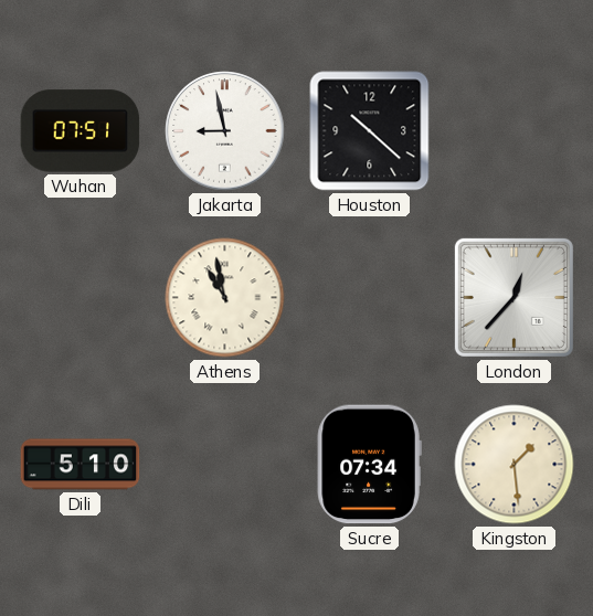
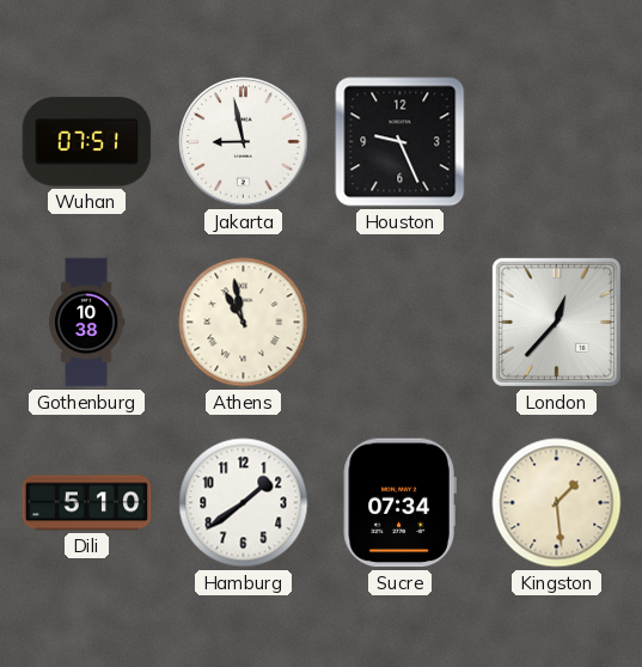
Houston: 10:22 -> 9:26
Gothenburg: none -> 10:38
Hamburg: none -> 1:39
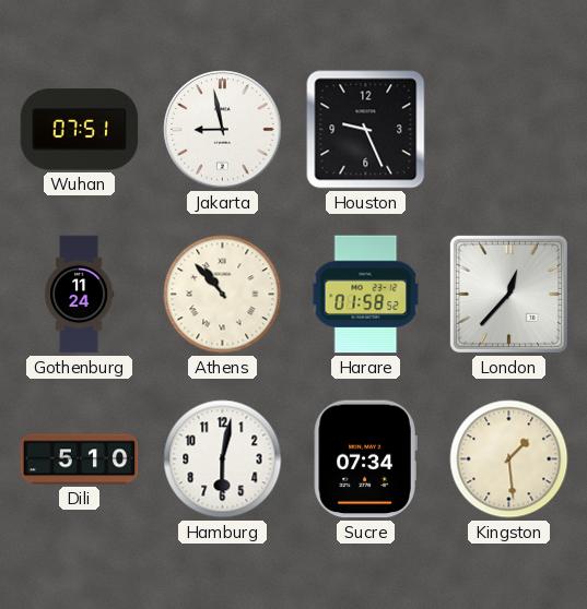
Gothenburg: 10:38 -> 11:24
Athens: 10:58 -> 10:53
Harare: none -> 01:58
Hamburg: 1:39 -> 6:02
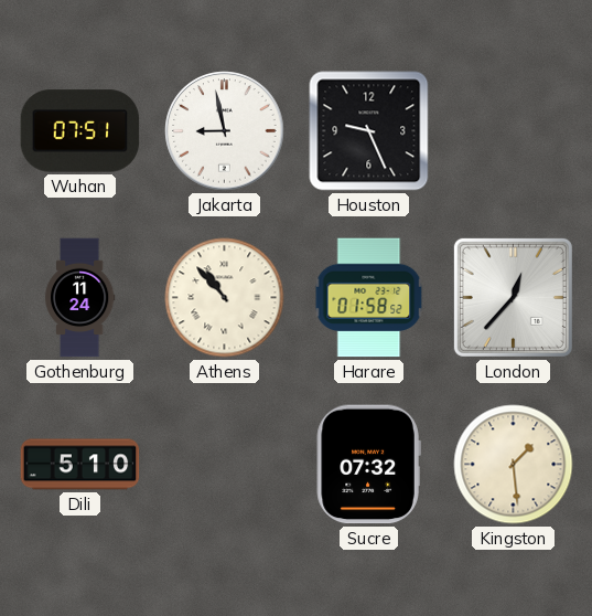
Hamburg: 6:02 -> none
Sucre: 07:34 -> 07:32
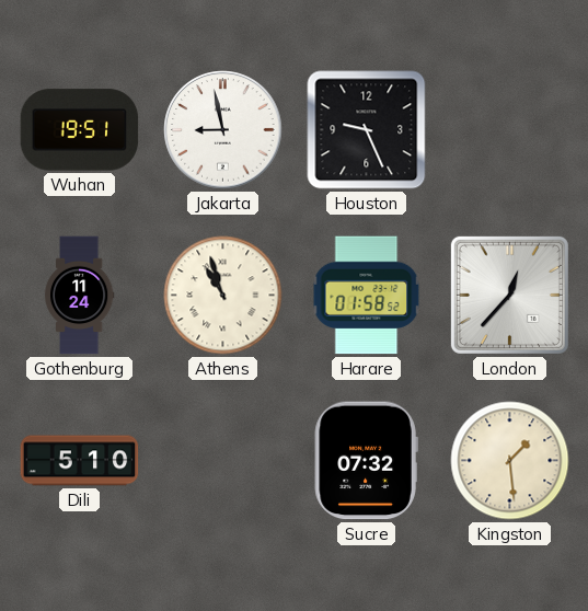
Wuhan: 07:51 -> 19:51
Athens: 10:53 -> 10:57
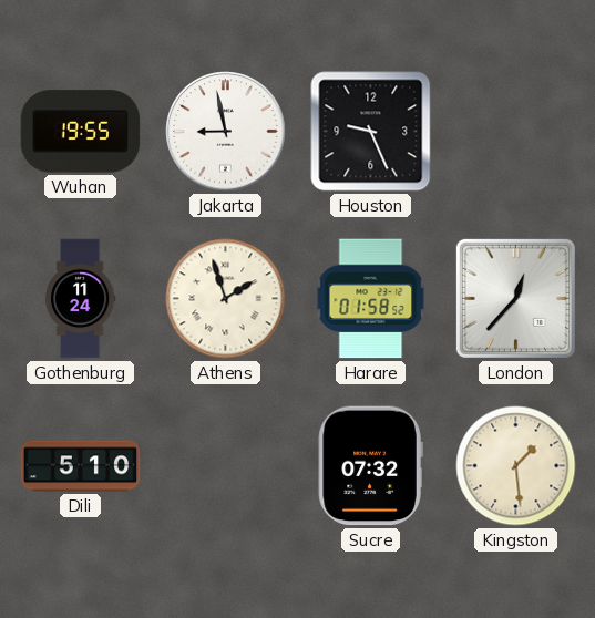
Wuhan: 19:51 -> 19:55
Athens: 10:57 -> 1:57
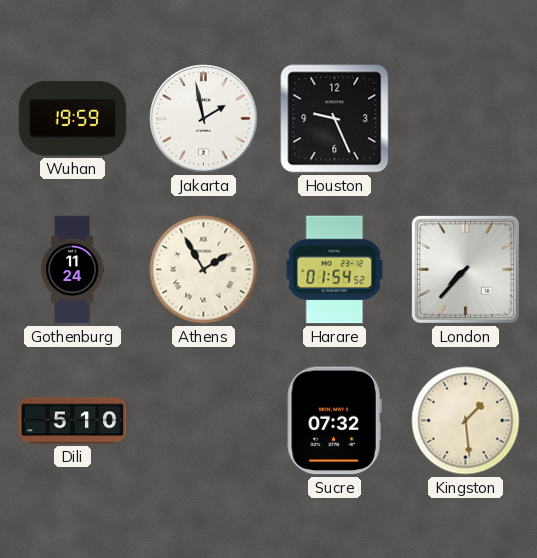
Wuhan: 19:55 -> 19:59
Jakarta: 8:58 -> 1:58
Athens: 1:57 -> 1:55
Harare: 01:58 -> 01:54
London: 12:37 -> 7:37
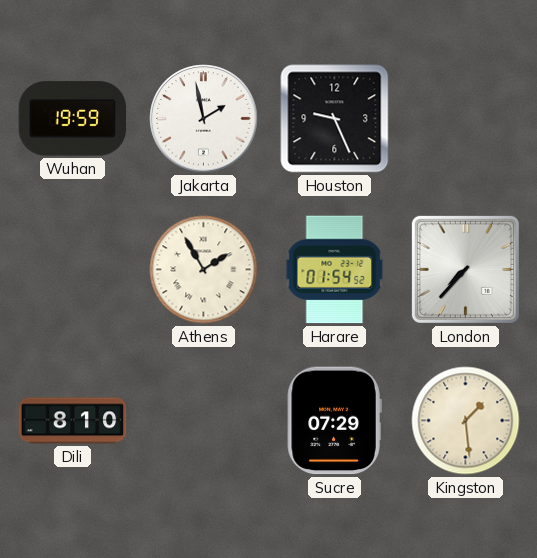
Gothenburg: 11:24 -> none
Dili: 5:10 -> 8:10
Sucre: 07:32 -> 07:29
